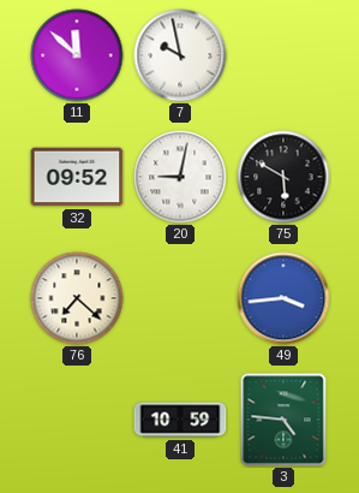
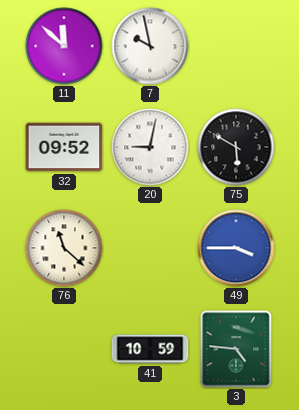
76: 7:22 -> 11:22
49: 3:44 -> 3:45
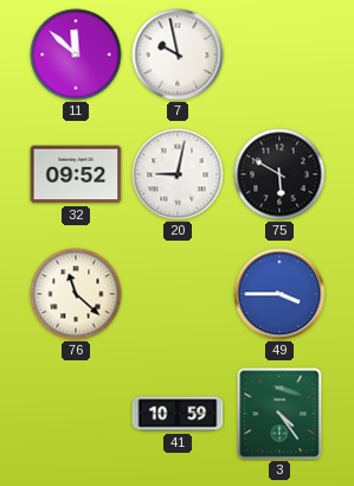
3: 4:46 -> 4:24
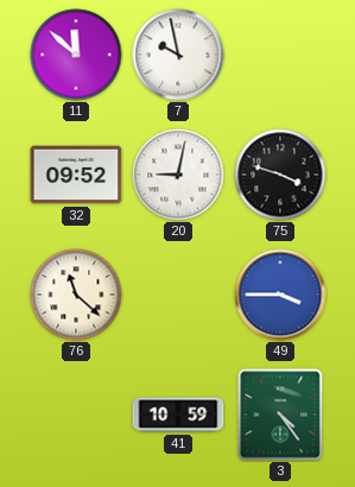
75: 5:50 -> 3:48
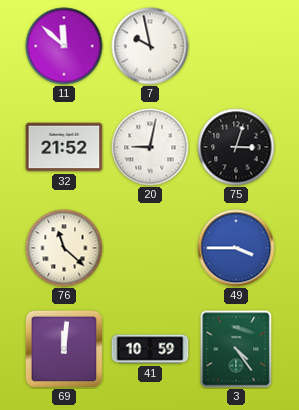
32: 09:52 -> 21:52
75: 3:48 -> 3:03
69: none -> 12:01
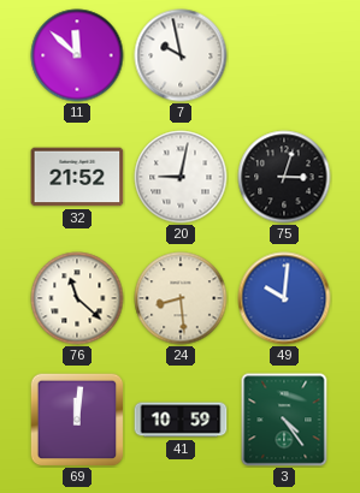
24: none -> 8:29
49: 3:45 -> 10:01
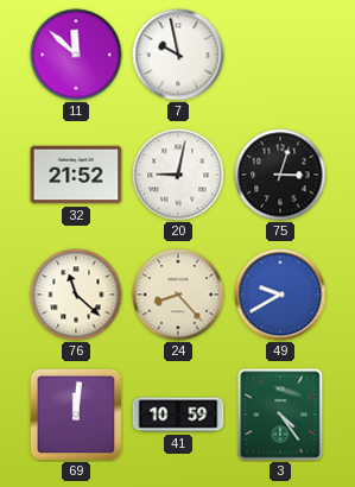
24: 8:29 -> 8:23
49: 10:01 -> 9:40
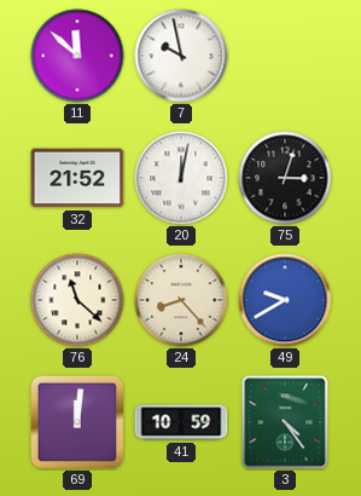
20: 9:02 -> 12:02
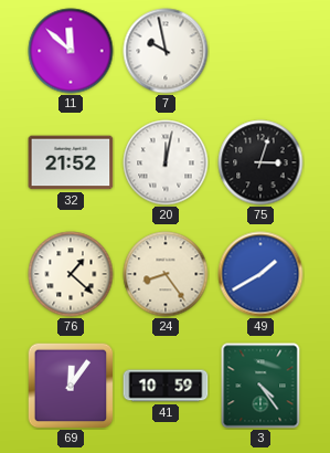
76: 11:22 -> 1:22
24: 8:23 -> 8:24
49: 9:40 -> 1:40
69: 12:01 -> 12:06
